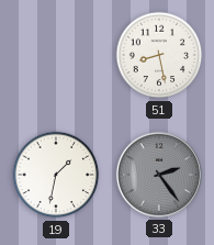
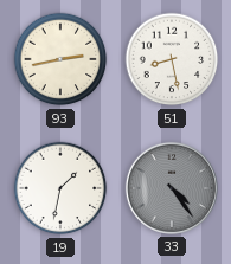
93: none -> 2:43
33: 2:24 -> 4:24
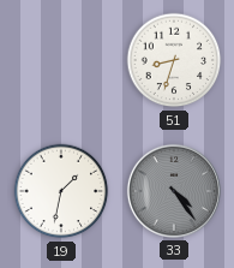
93: 2:43 -> none
51: 8:28 -> 8:33
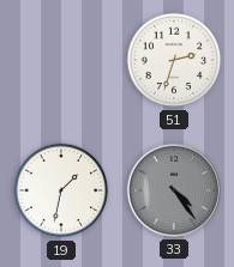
51: 8:33 -> 2:33
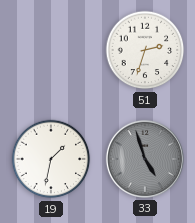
33: 4:24 -> 4:57
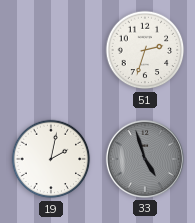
19: 1:32 -> 2:02
